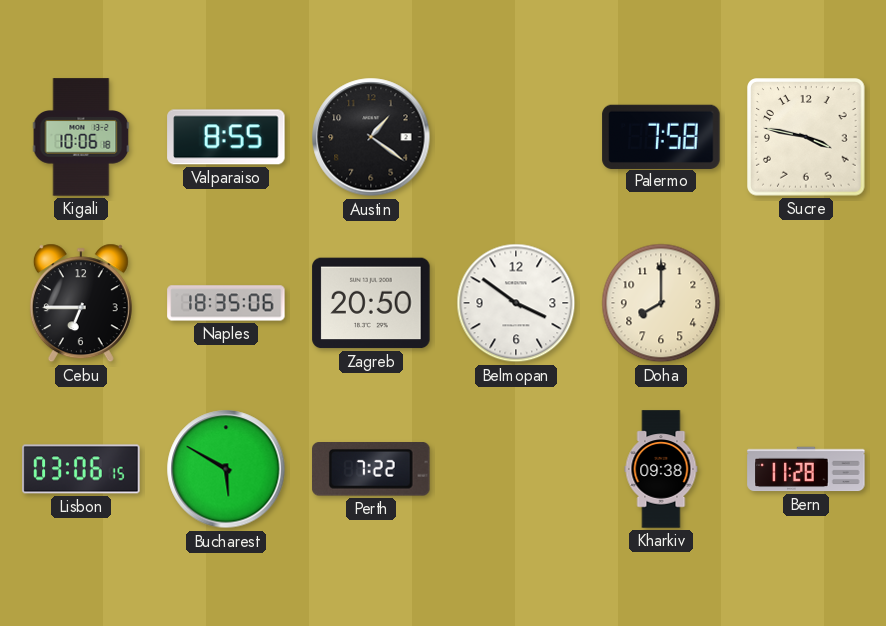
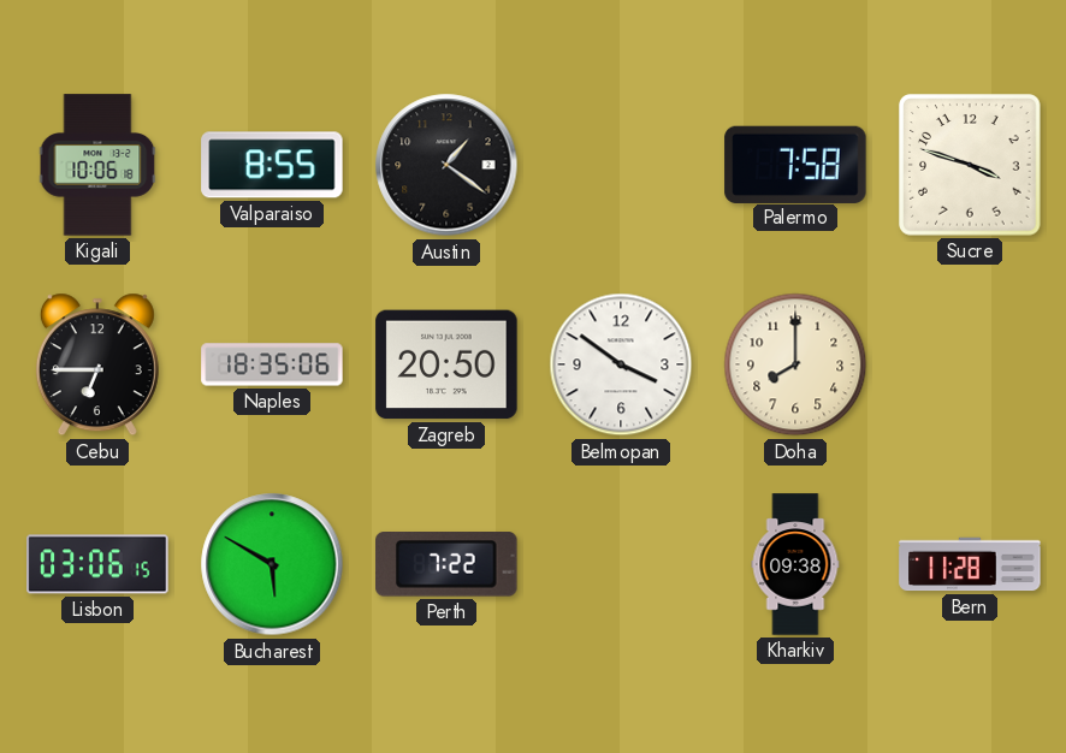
Sucre: 3:47 -> 3:48
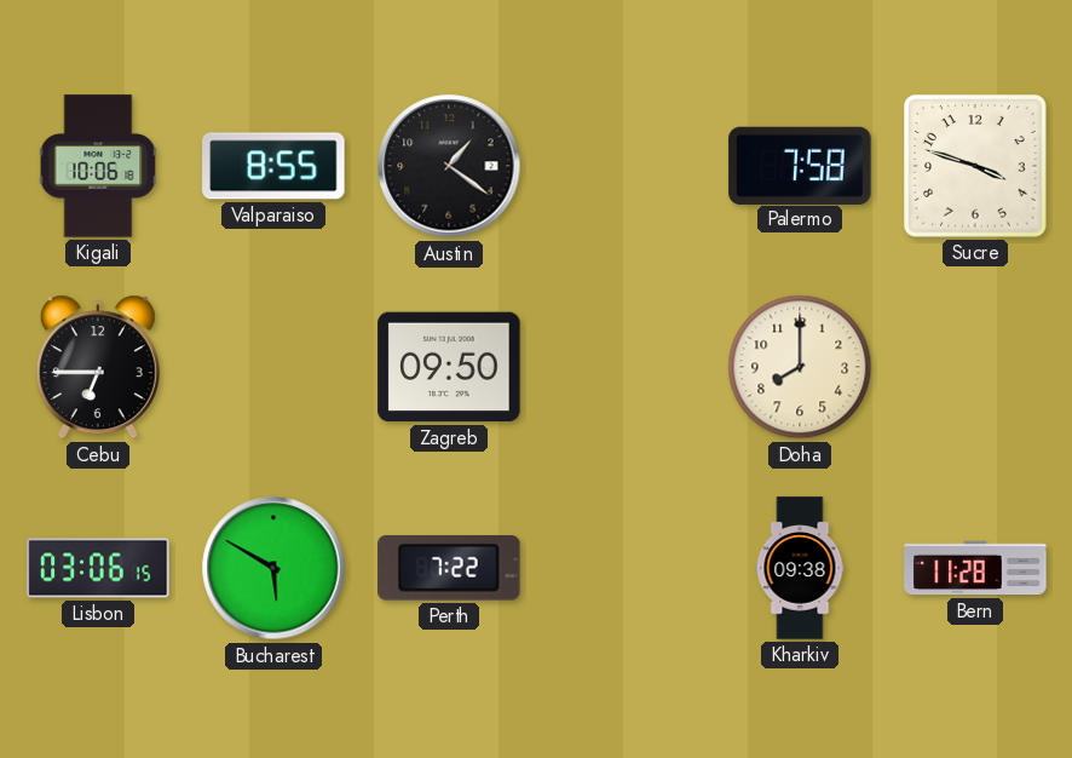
Naples: 18:35 -> none
Zagreb: 20:50 -> 09:50
Belmopan: 3:51 -> none
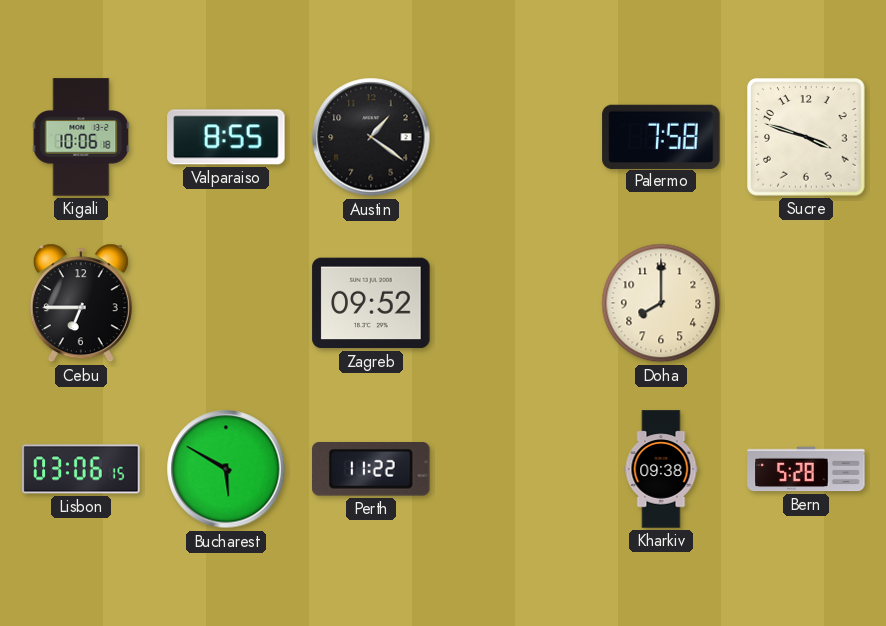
Zagreb: 09:50 -> 09:52
Perth: 7:22 -> 11:22
Bern: 11:28 -> 5:28
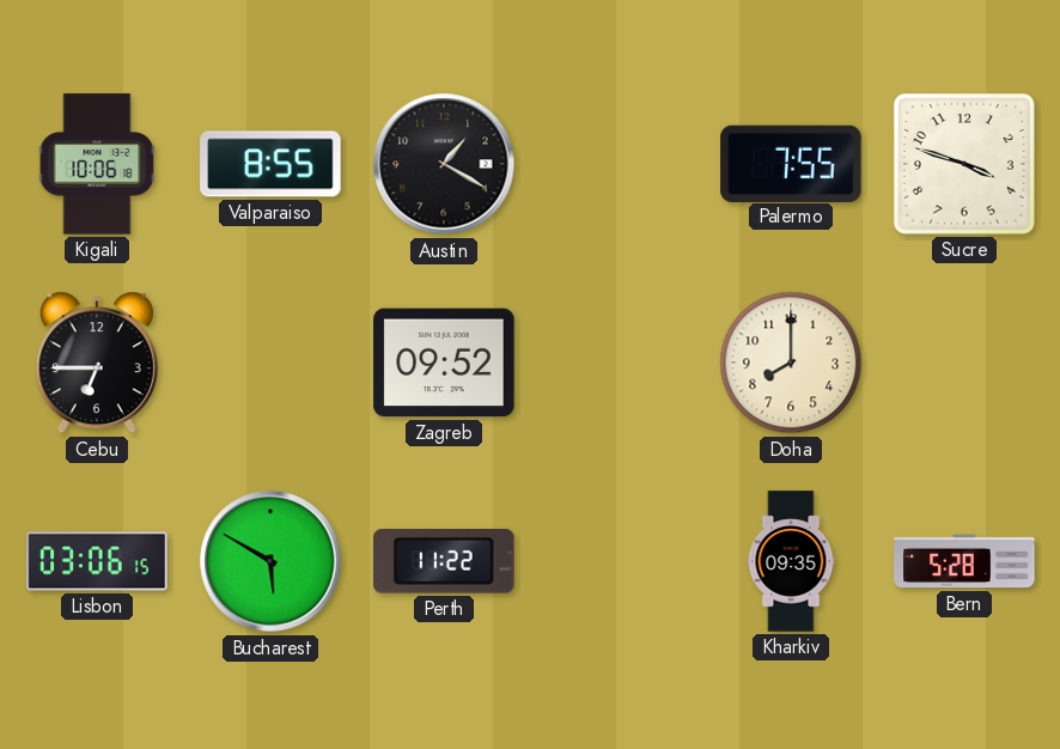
Austin: 1:21 -> 1:20
Palermo: 7:58 -> 7:55
Kharkiv: 09:38 -> 09:35
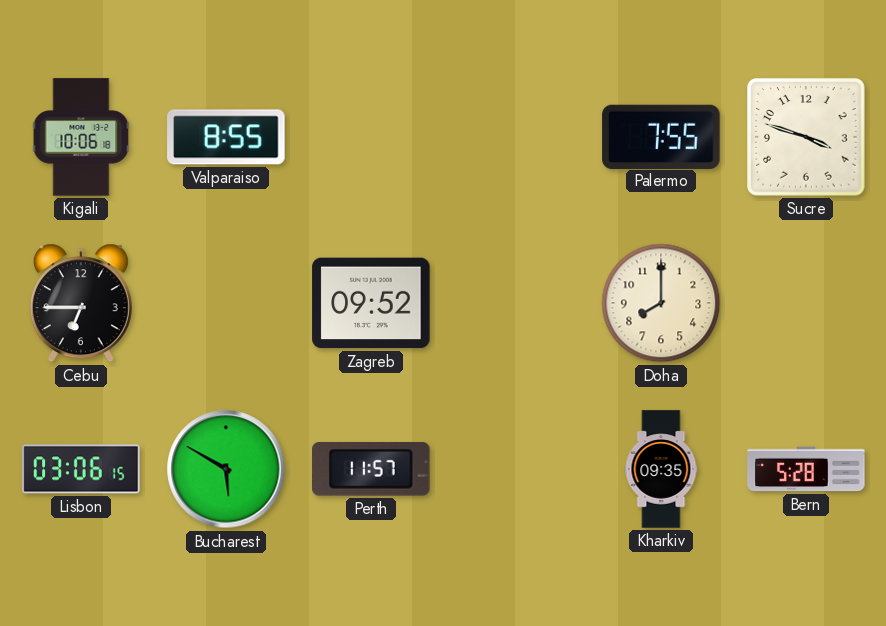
Austin: 1:20 -> none
Perth: 11:22 -> 11:57
